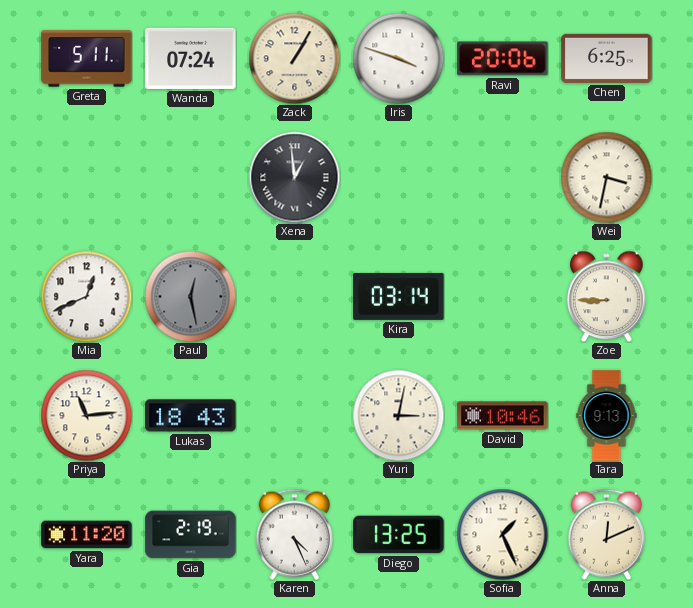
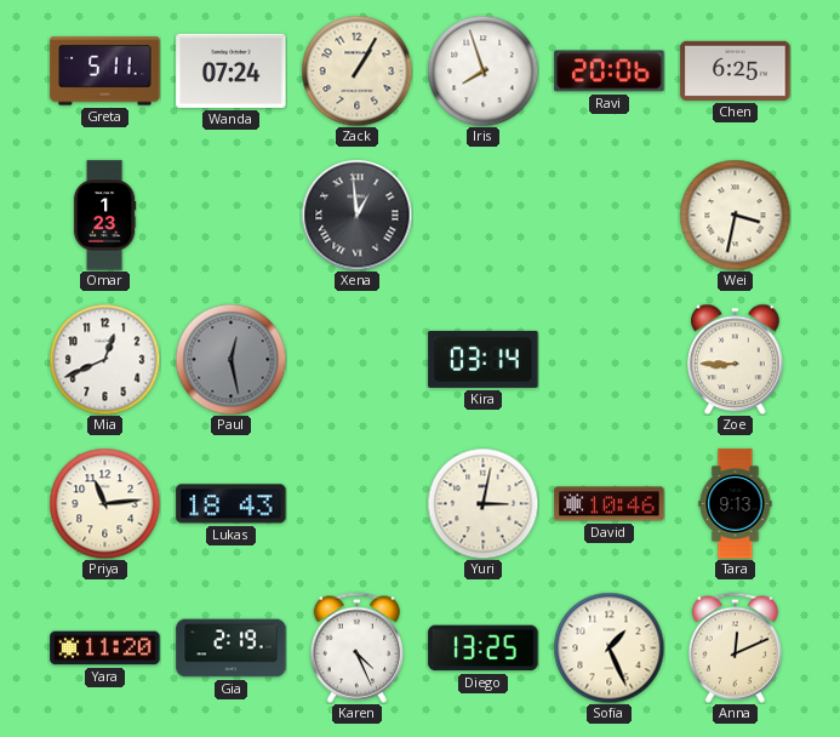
Iris: 3:48 -> 7:57
Omar: none -> 1:23
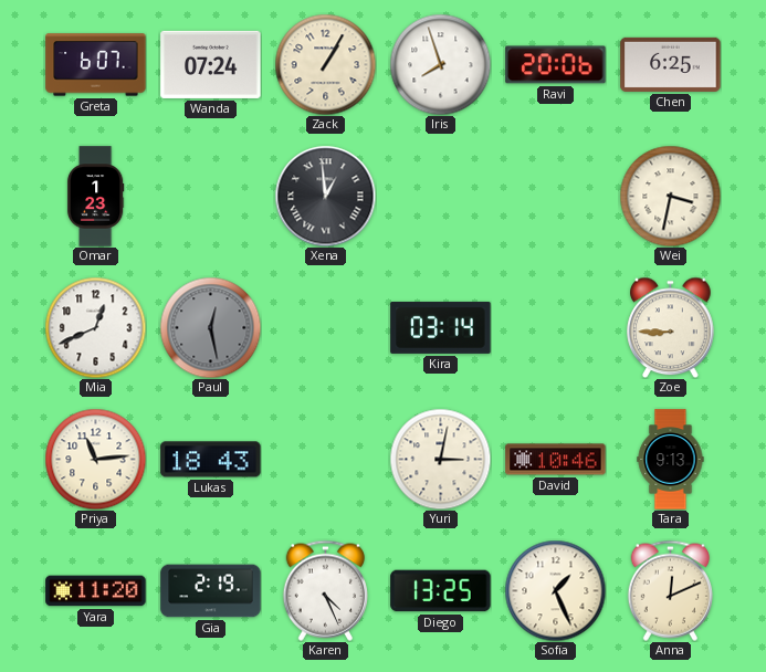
Greta: 5:11 -> 6:07
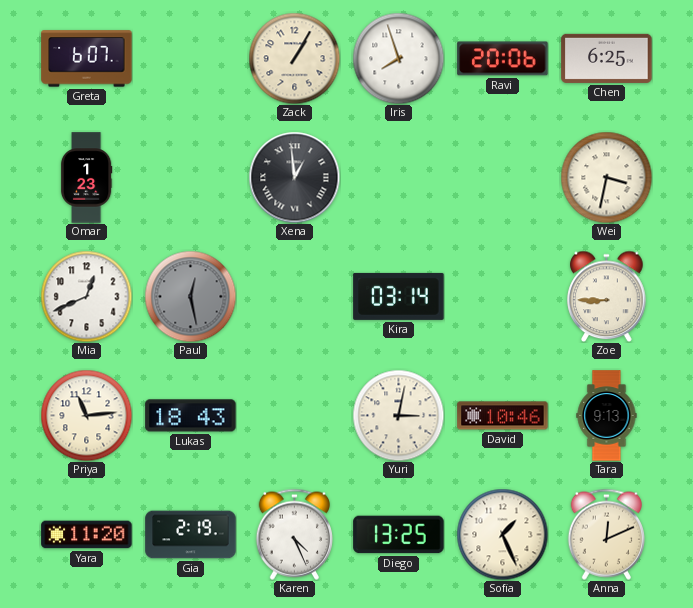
Wanda: 07:24 -> none
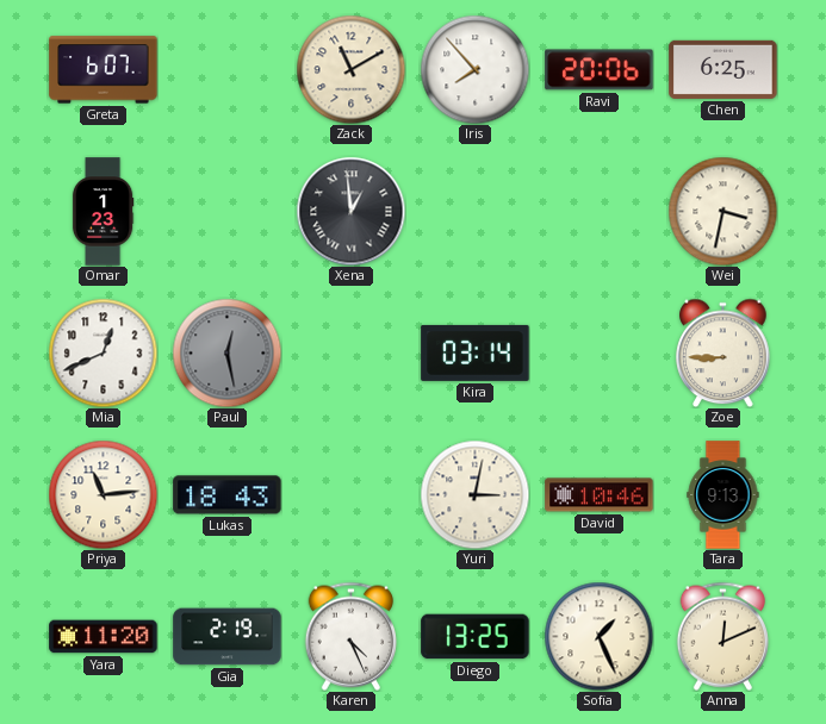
Zack: 1:05 -> 11:10
Iris: 7:57 -> 7:53
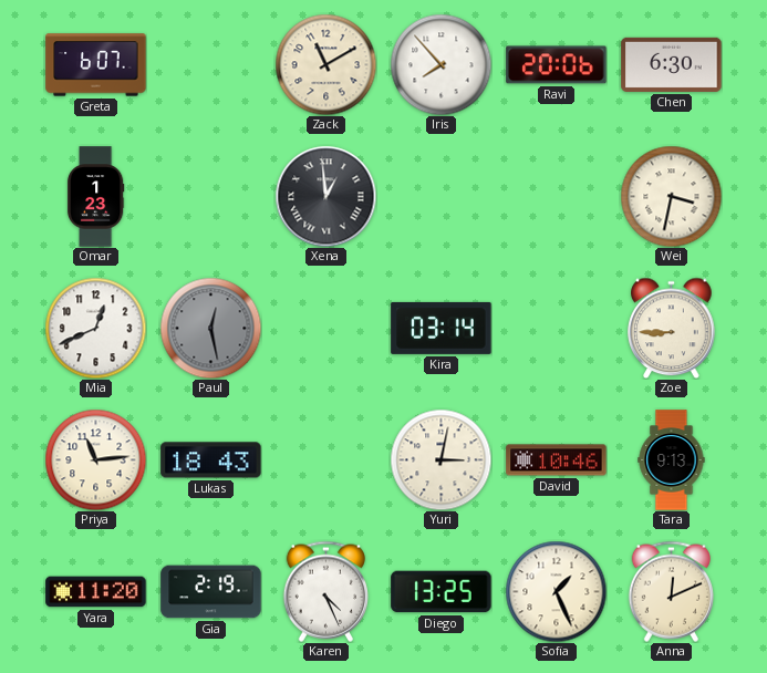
Chen: 6:25 -> 6:30
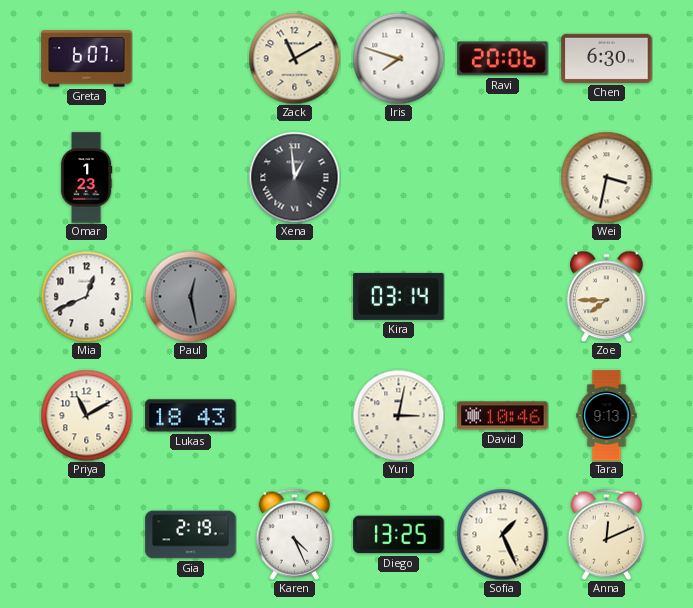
Iris: 7:53 -> 7:48
Zoe: 8:45 -> 7:45
Priya: 11:14 -> 11:10
Yara: 11:20 -> none
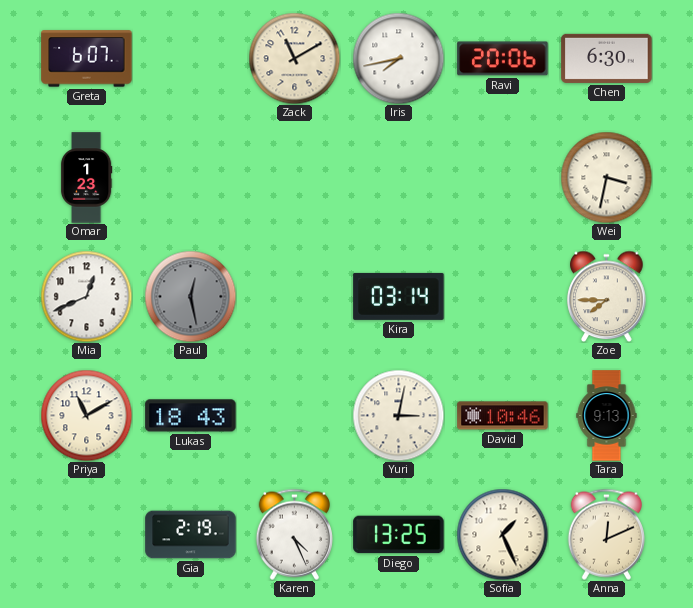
Iris: 7:48 -> 7:43
Xena: 12:59 -> none
